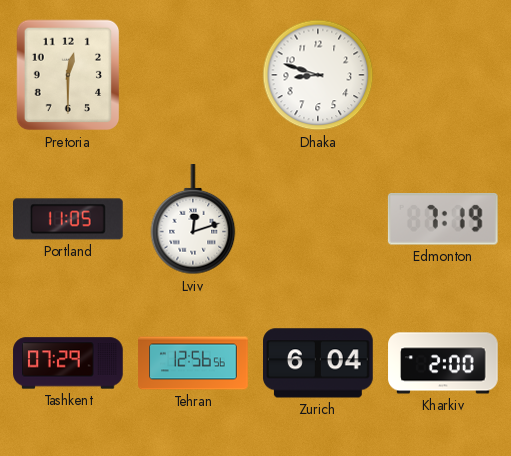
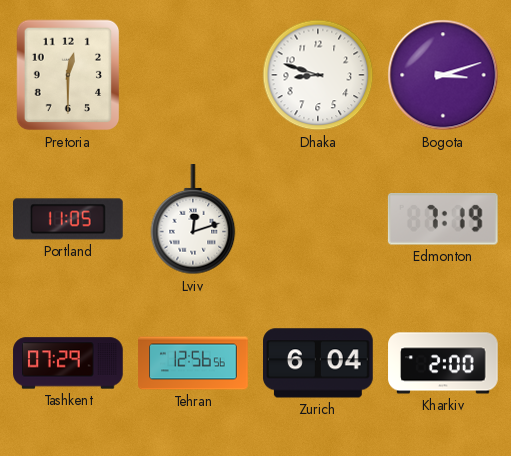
Bogota: none -> 3:12
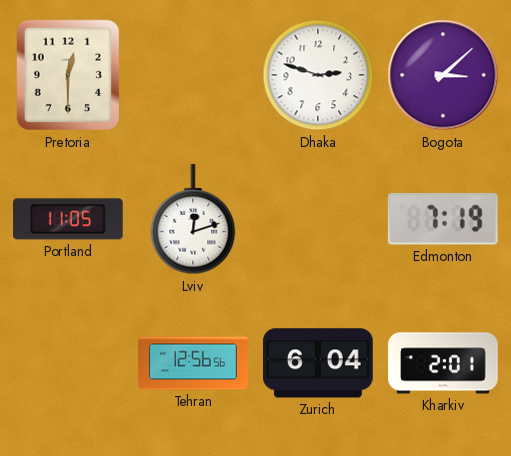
Dhaka: 8:48 -> 2:48
Bogota: 3:12 -> 3:08
Tashkent: 07:29 -> none
Kharkiv: 2:00 -> 2:01
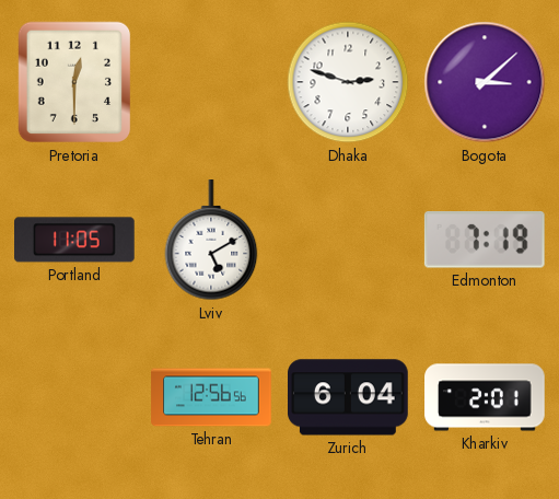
Lviv: 12:12 -> 5:10
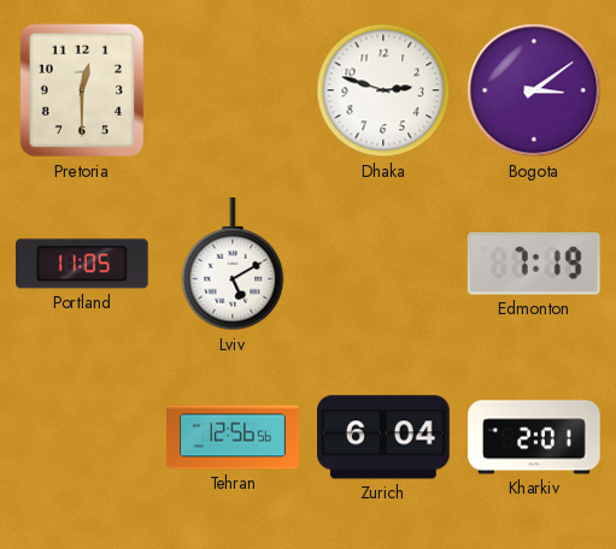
Bogota: 3:08 -> 3:09
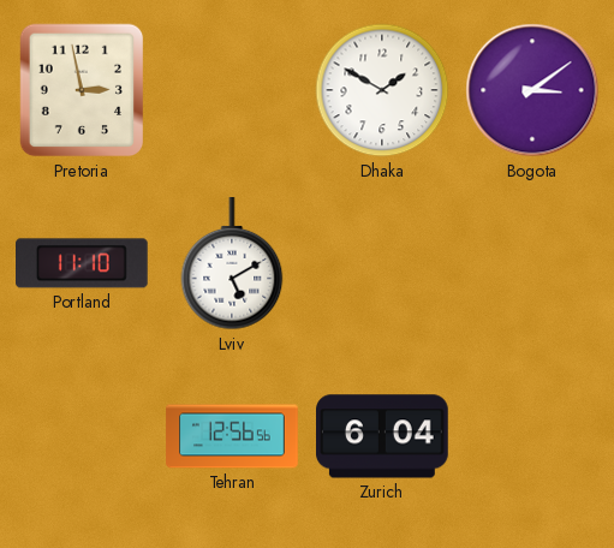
Pretoria: 12:30 -> 2:58
Dhaka: 2:48 -> 1:50
Portland: 11:05 -> 11:10
Edmonton: 7:19 -> none
Kharkiv: 2:01 -> none
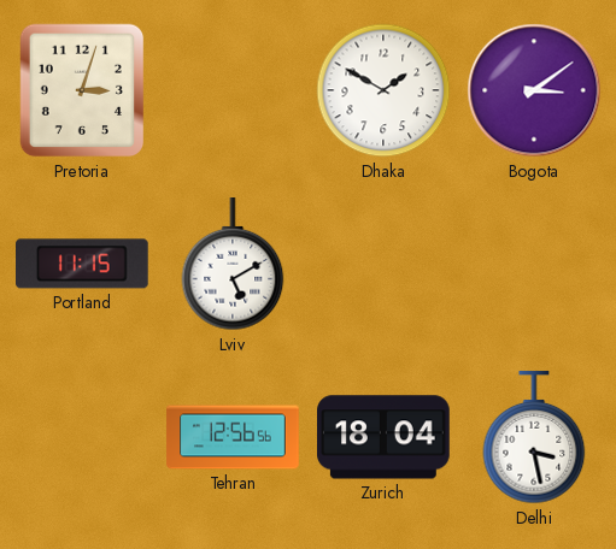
Pretoria: 2:58 -> 3:03
Portland: 11:10 -> 11:15
Zurich: 6:04 -> 18:04
Delhi: none -> 3:28
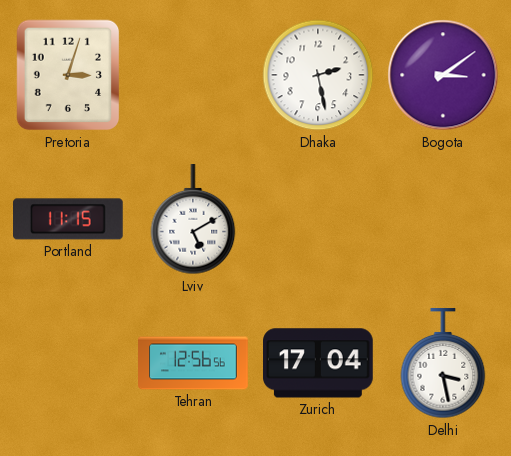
Dhaka: 1:50 -> 2:28
Zurich: 18:04 -> 17:04
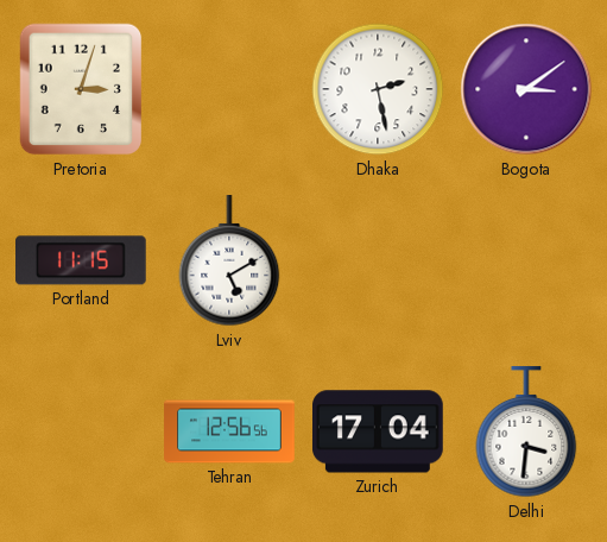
Delhi: 3:28 -> 3:31
